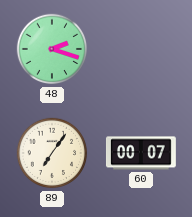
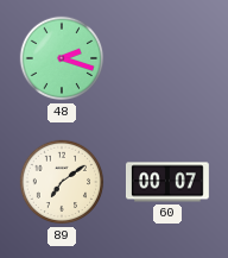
89: 7:06 -> 7:09
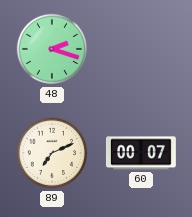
89: 7:09 -> 7:11
